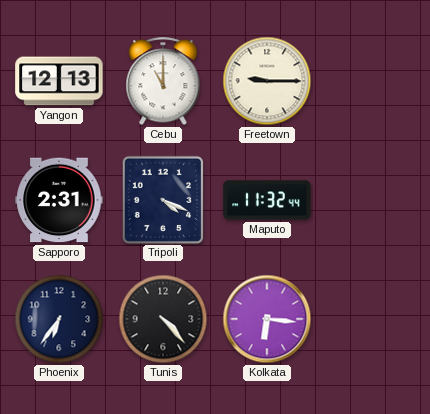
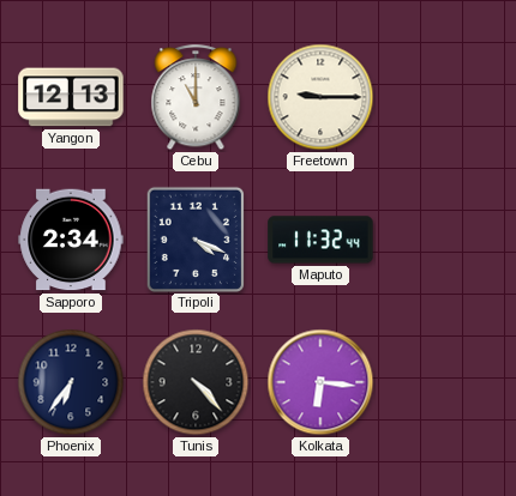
Sapporo: 2:31 -> 2:34
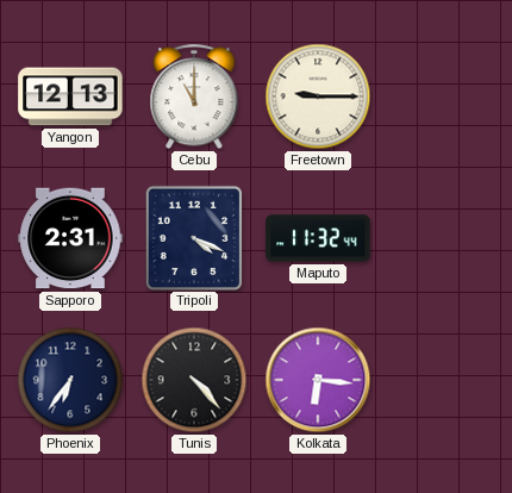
Sapporo: 2:34 -> 2:31
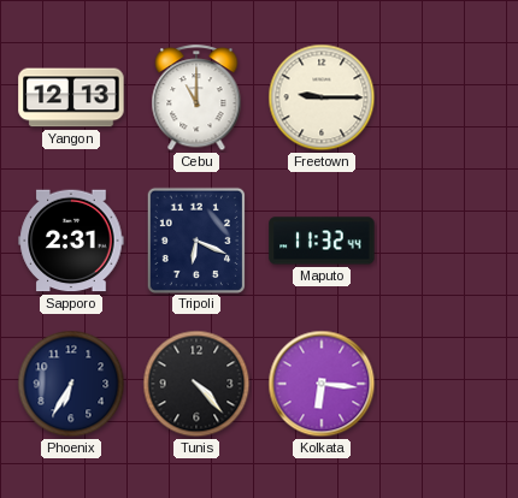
Tripoli: 4:19 -> 6:19
Phoenix: 6:36 -> 6:35
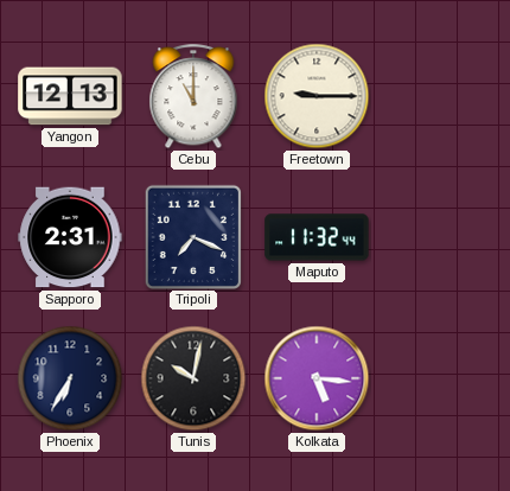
Tripoli: 6:19 -> 7:19
Tunis: 4:23 -> 10:02
Kolkata: 6:16 -> 5:16
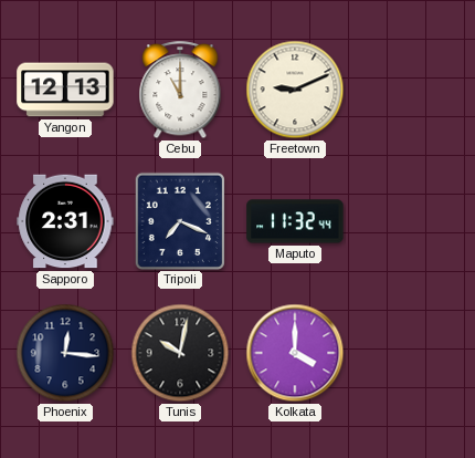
Freetown: 9:15 -> 9:11
Phoenix: 6:35 -> 12:16
Kolkata: 5:16 -> 4:00
